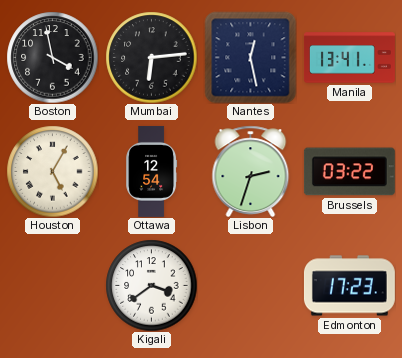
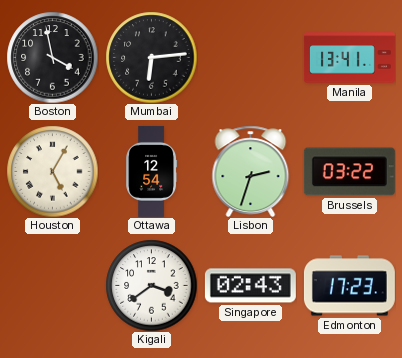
Nantes: 12:28 -> none
Singapore: none -> 02:43
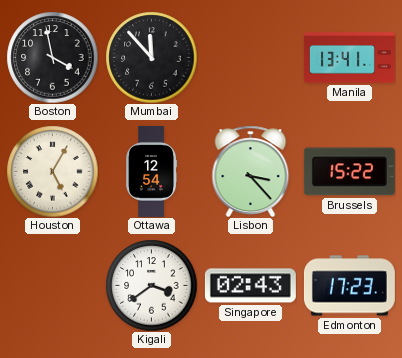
Mumbai: 6:14 -> 11:53
Lisbon: 2:33 -> 3:23
Brussels: 03:22 -> 15:22
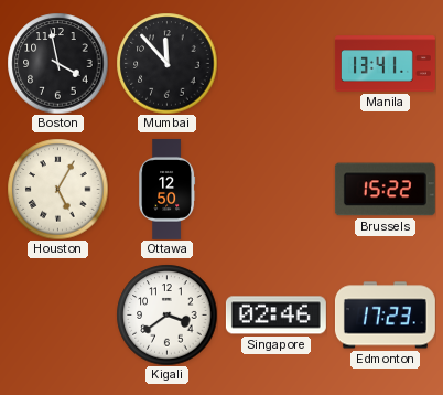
Ottawa: 12:54 -> 12:50
Lisbon: 3:23 -> none
Singapore: 02:43 -> 02:46
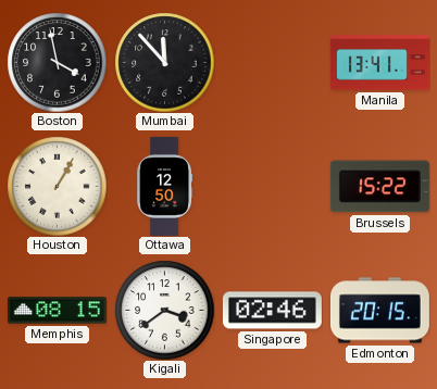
Houston: 5:05 -> 1:05
Memphis: none -> 08:15
Edmonton: 17:23 -> 20:15
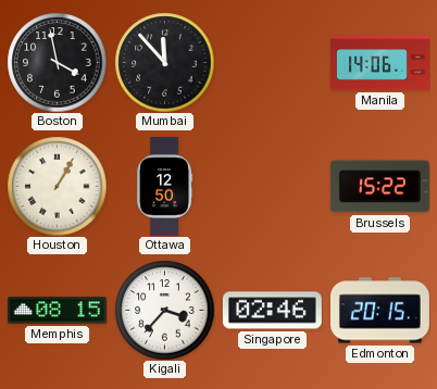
Manila: 13:41 -> 14:06
Kigali: 3:39 -> 3:37
